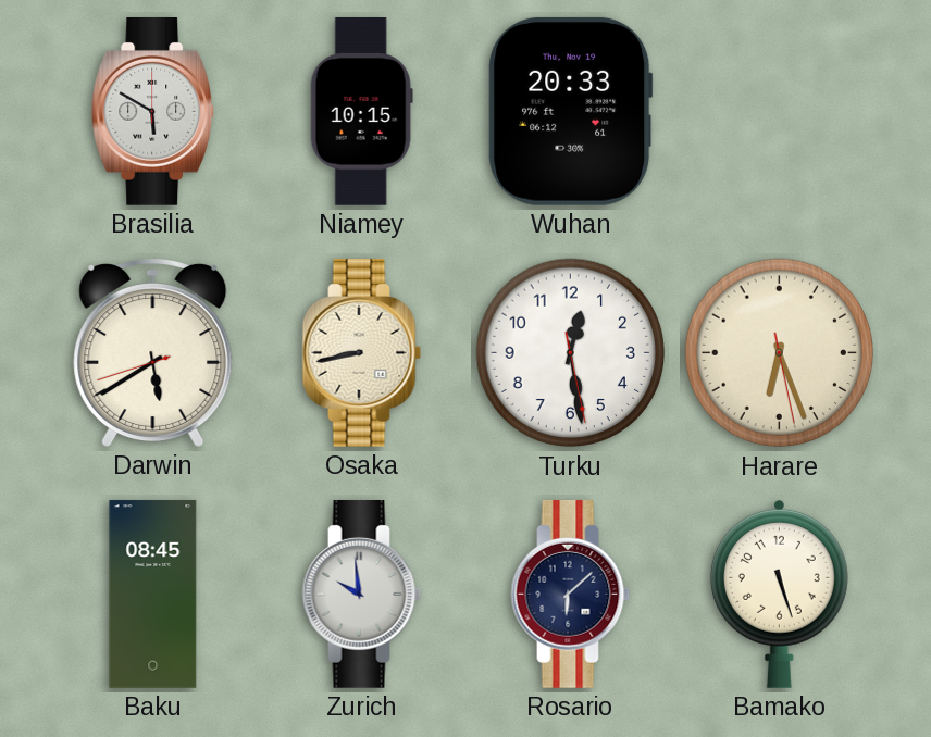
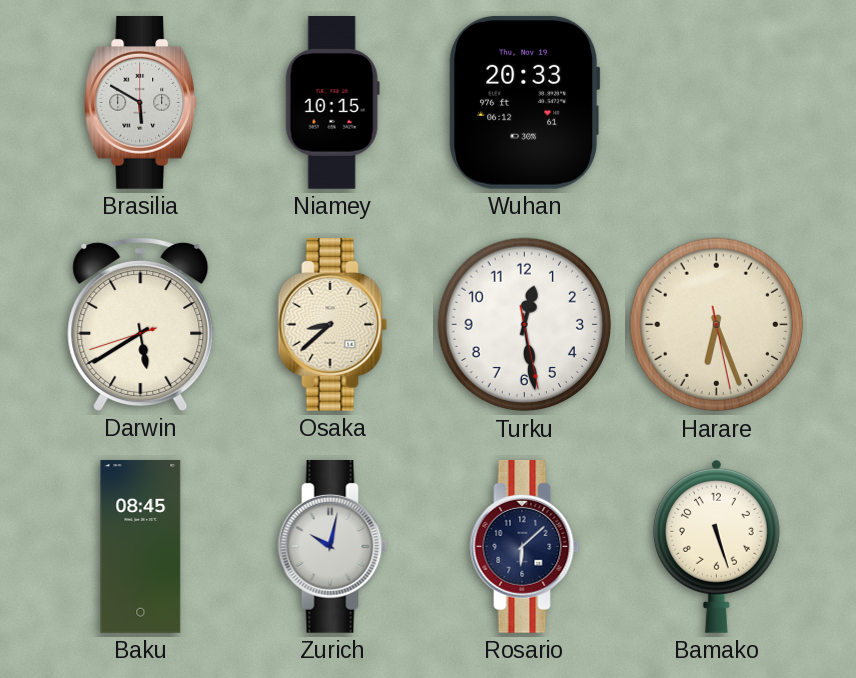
Osaka: 8:43 -> 8:38
Zurich: 9:59 -> 10:02
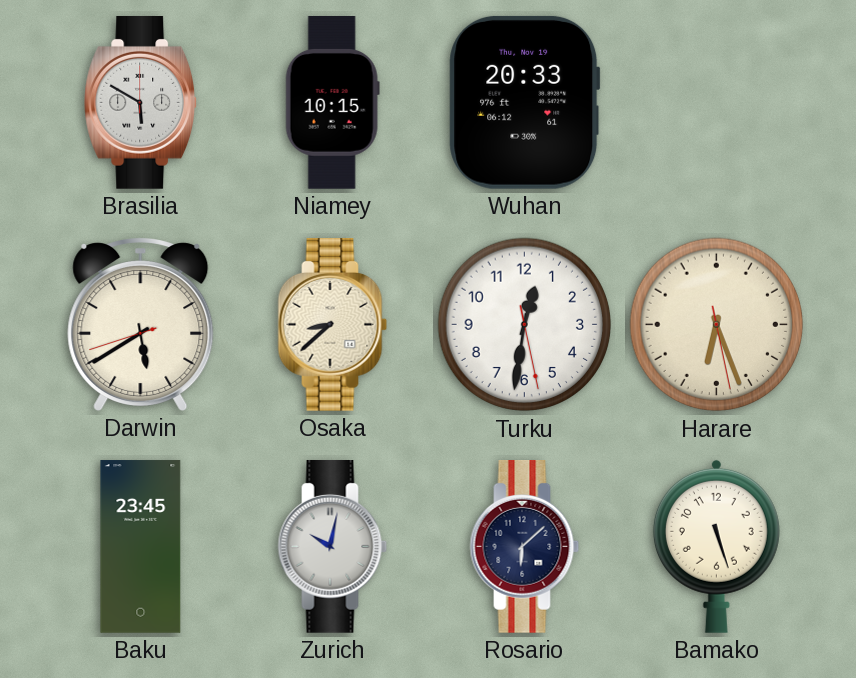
Turku: 12:28 -> 12:31
Baku: 08:45 -> 23:45
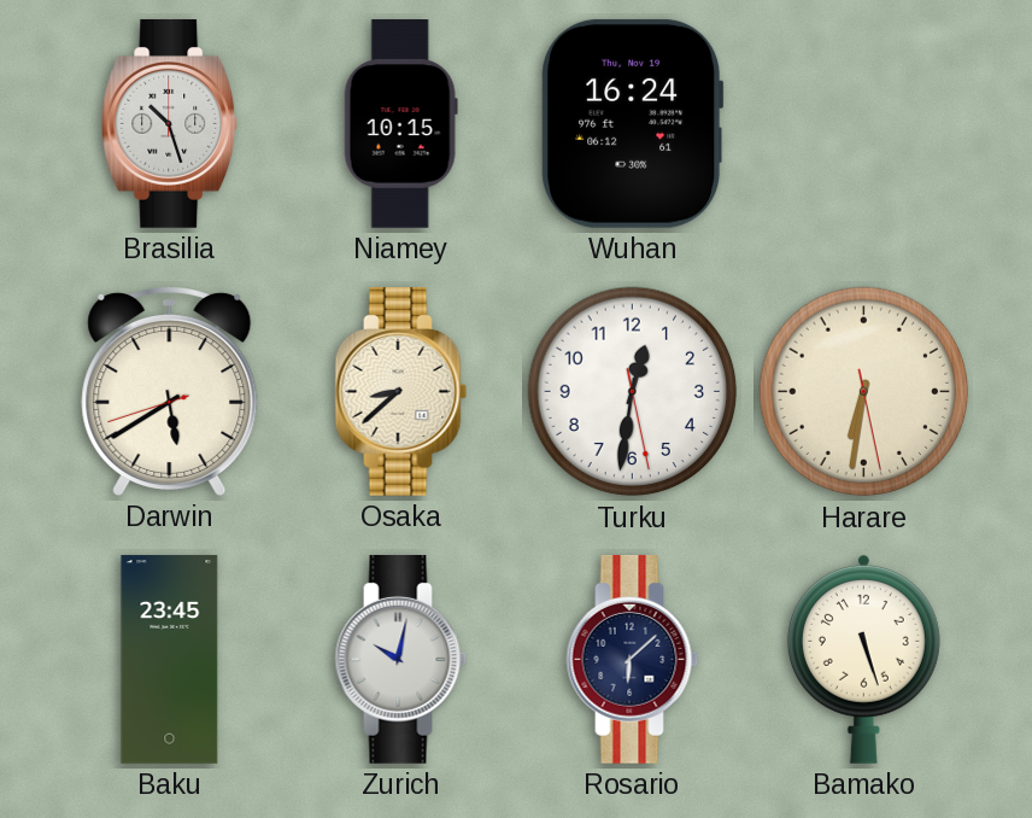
Brasilia: 5:50 -> 10:27
Wuhan: 20:33 -> 16:24
Harare: 6:26 -> 6:31
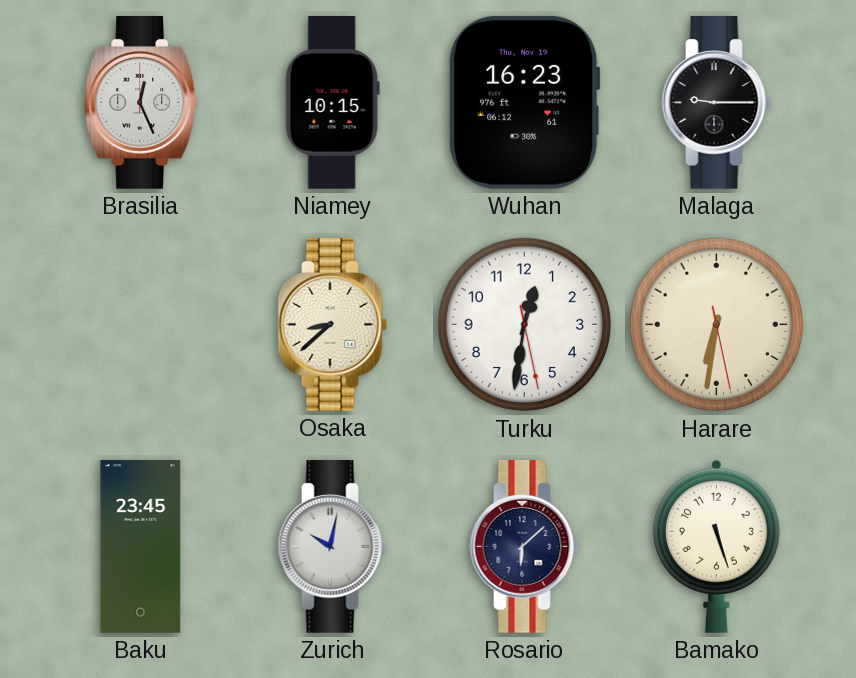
Brasilia: 10:27 -> 12:26
Wuhan: 16:24 -> 16:23
Malaga: none -> 9:15
Darwin: 5:39 -> none
